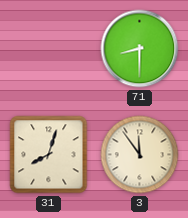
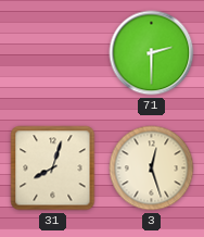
71: 8:30 -> 2:30
3: 11:54 -> 12:27
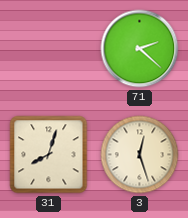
71: 2:30 -> 2:22
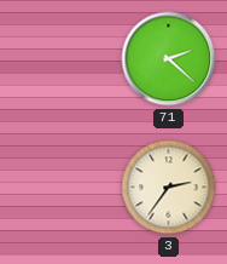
31: 8:03 -> none
3: 12:27 -> 2:36
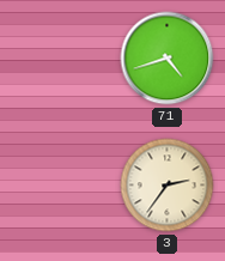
71: 2:22 -> 4:42
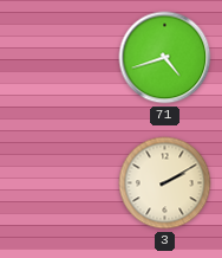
3: 2:36 -> 2:10
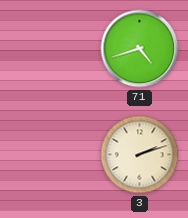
3: 2:10 -> 2:12
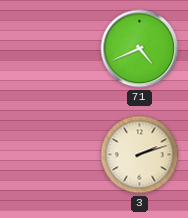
71: 4:42 -> 4:41
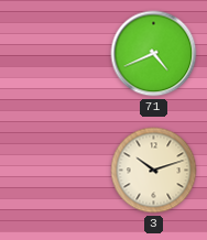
3: 2:12 -> 10:12
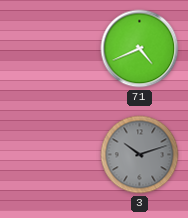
3 dial: cream -> grey
